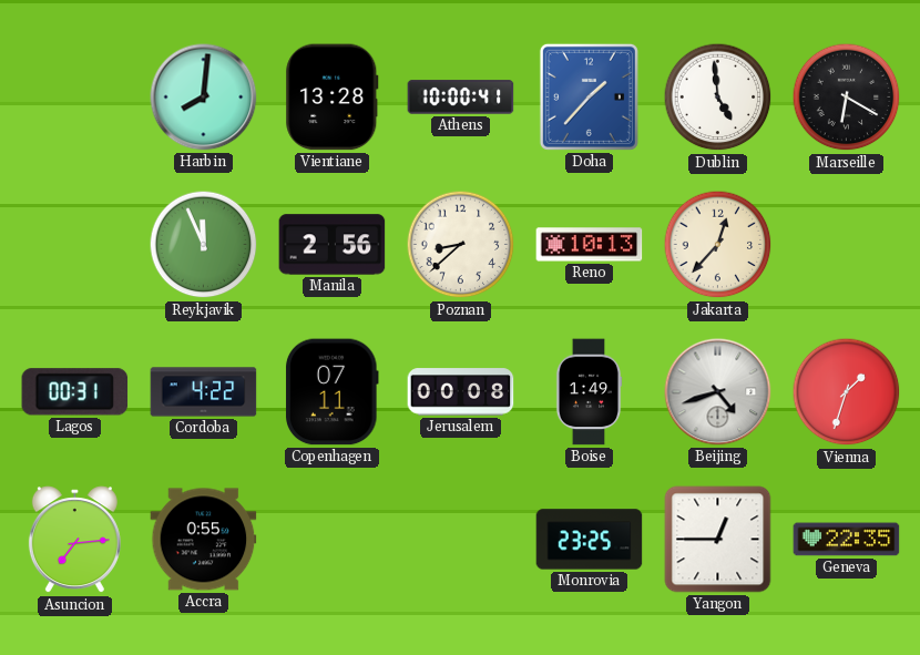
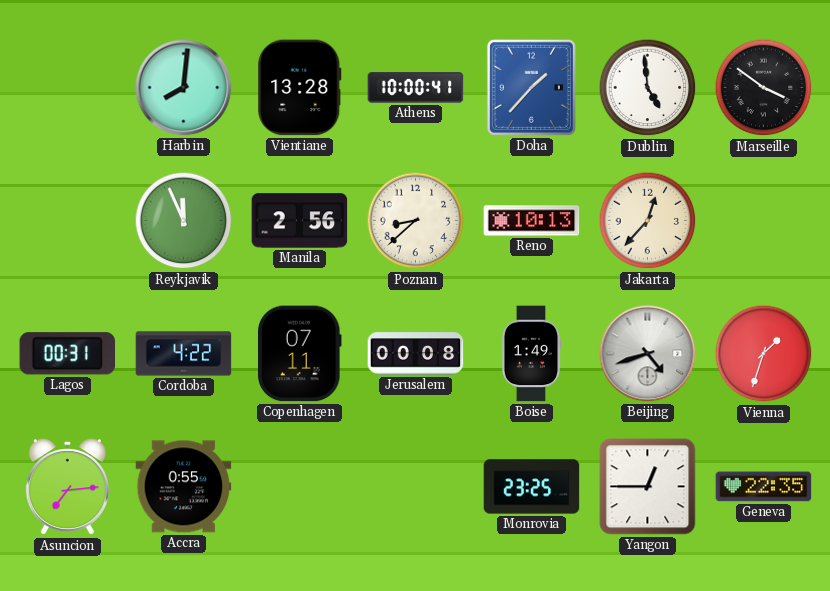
Marseille: 6:20 -> 3:51
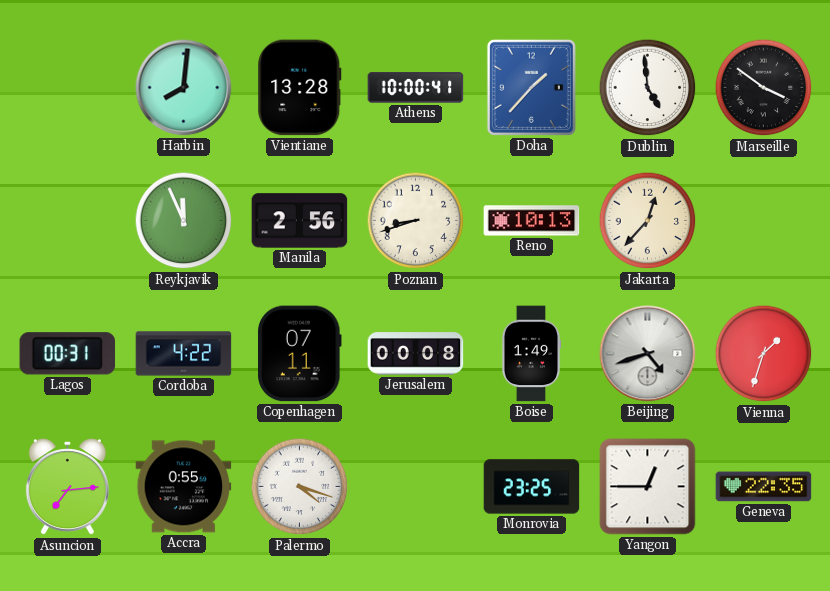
Poznan: 8:38 -> 8:42
Palermo: none -> 4:18
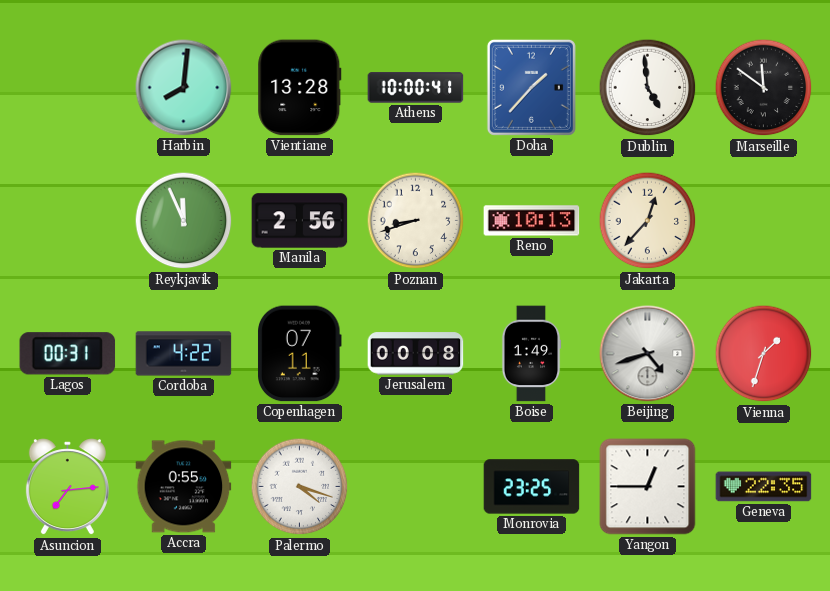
Marseille: 3:51 -> 11:51
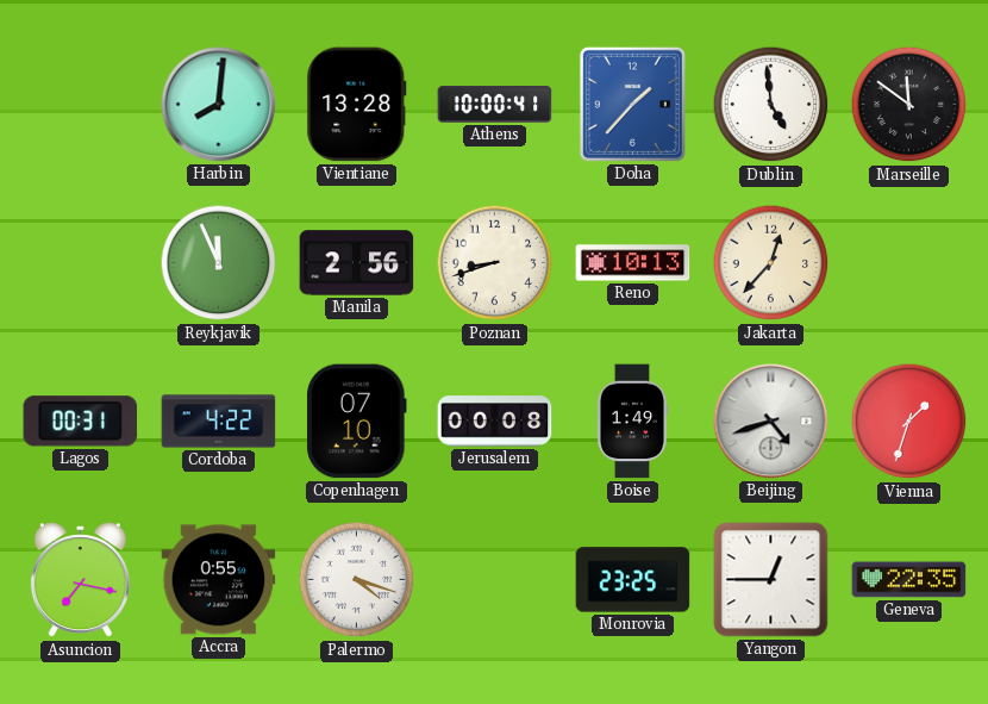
Copenhagen: 07:11 -> 07:10
Asuncion: 7:14 -> 7:17
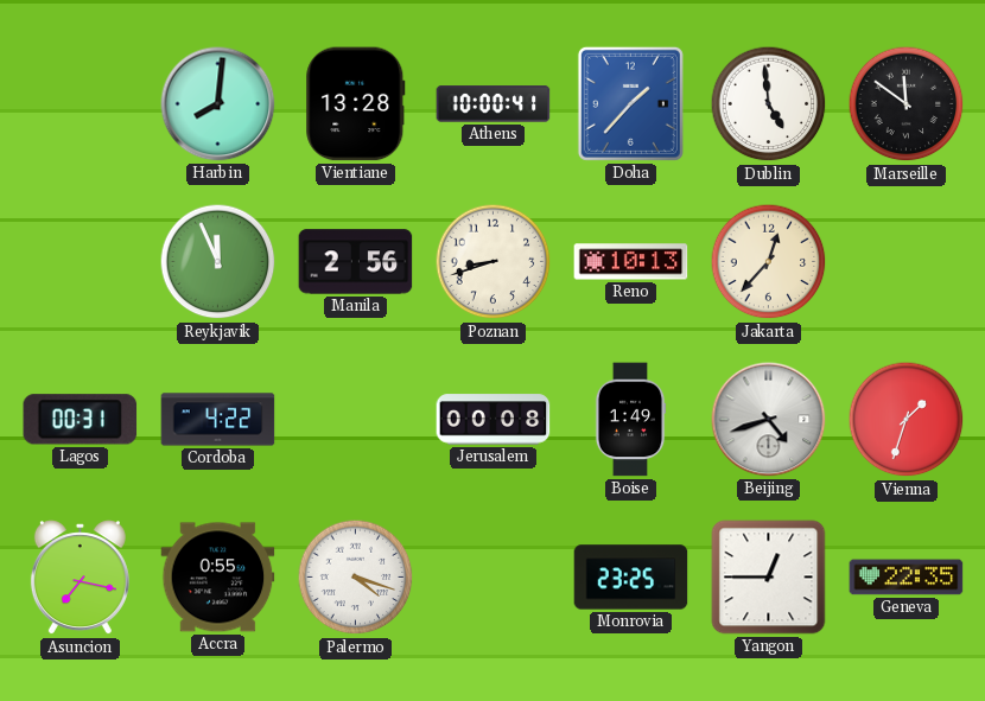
Copenhagen: 07:10 -> none
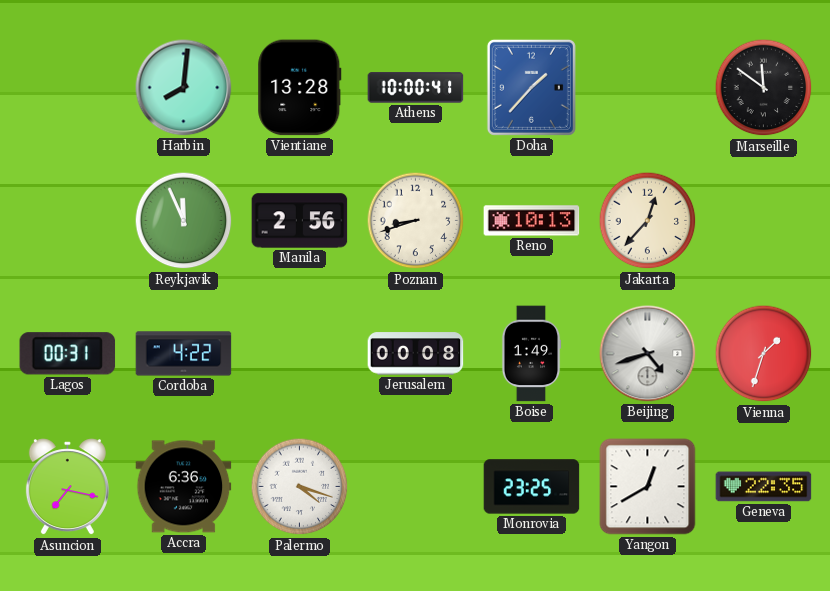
Dublin: 4:59 -> none
Accra: 0:55 -> 6:36
Yangon: 12:45 -> 12:40
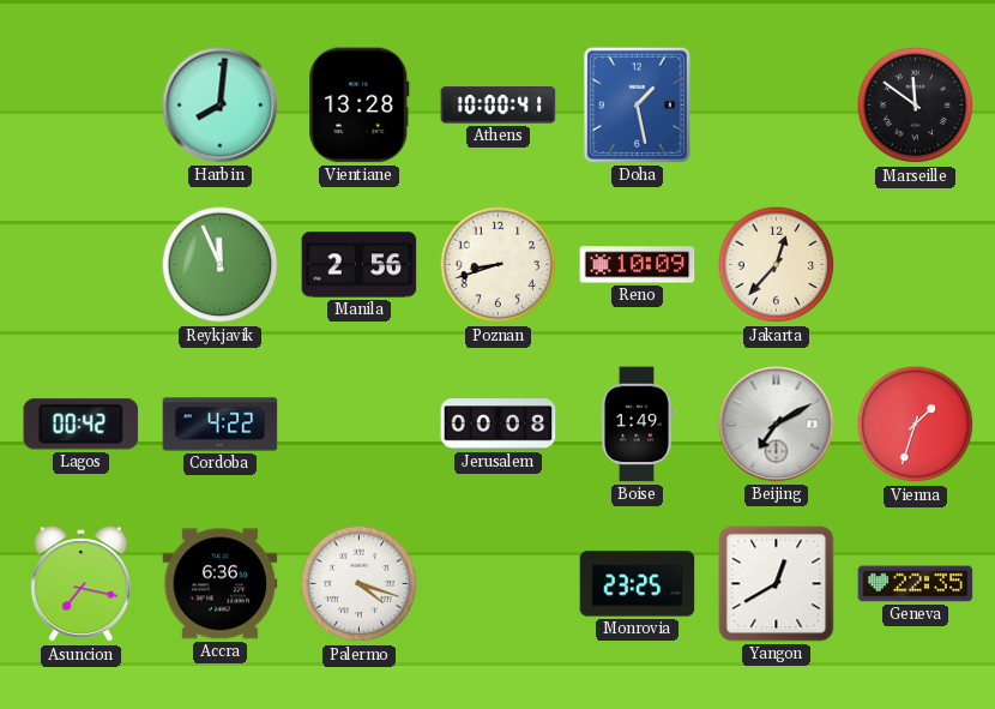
Doha: 1:37 -> 1:28
Reno: 10:13 -> 10:09
Lagos: 00:31 -> 00:42
Beijing: 4:42 -> 7:10
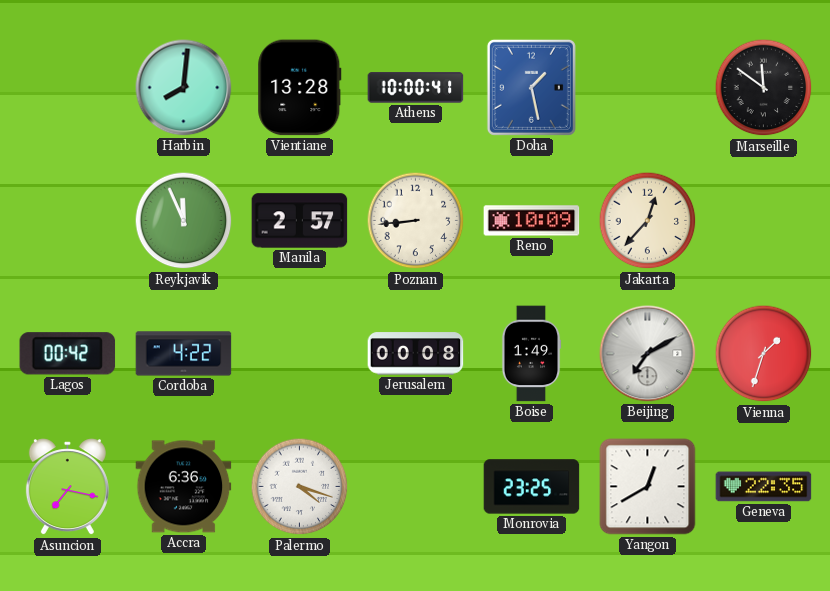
Manila: 2:56 -> 2:57
Poznan: 8:42 -> 8:44
